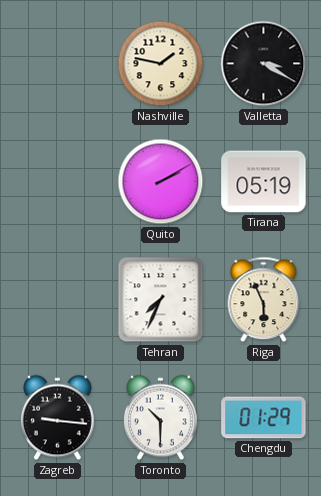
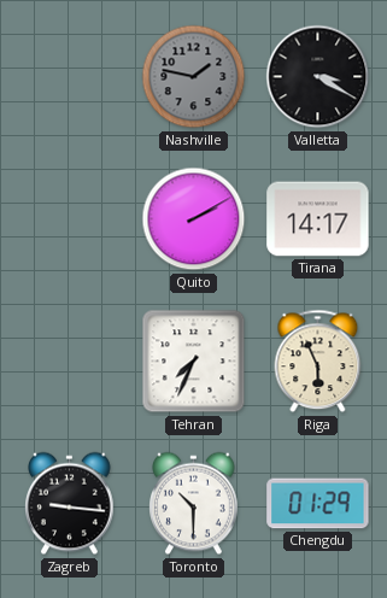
Nashville dial: cream -> grey
Tirana: 05:19 -> 14:17
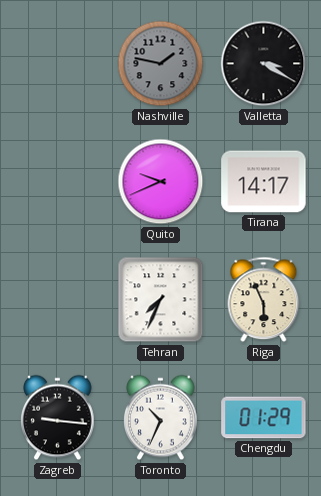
Quito: 2:10 -> 9:41
Toronto: 10:30 -> 10:34
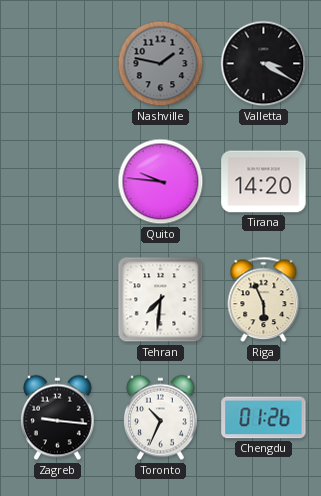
Quito: 9:41 -> 9:46
Tirana: 14:17 -> 14:20
Tehran: 7:34 -> 7:31
Chengdu: 01:29 -> 01:26
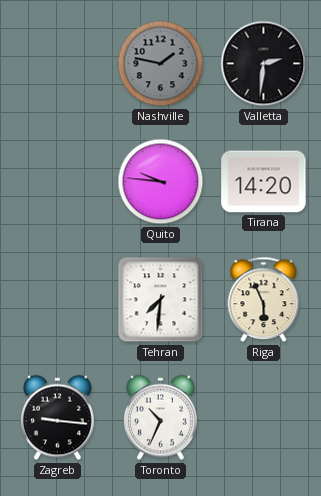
Valletta: 3:20 -> 2:31
Chengdu: 01:26 -> none
